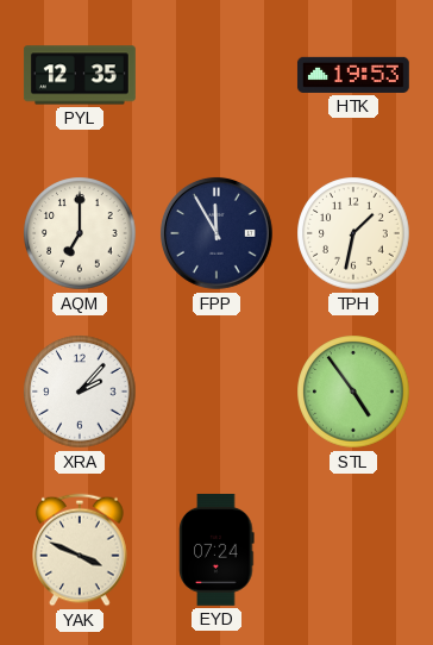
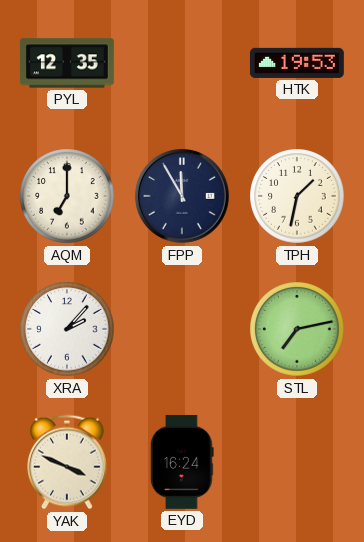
STL: 4:54 -> 7:13
EYD: 07:24 -> 16:24
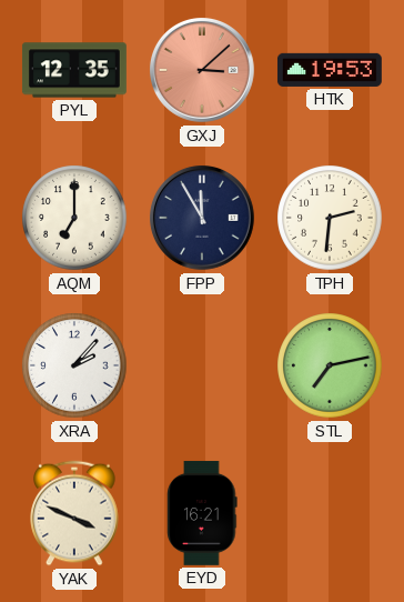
GXJ: none -> 3:08
TPH: 1:32 -> 2:31
EYD: 16:24 -> 16:21
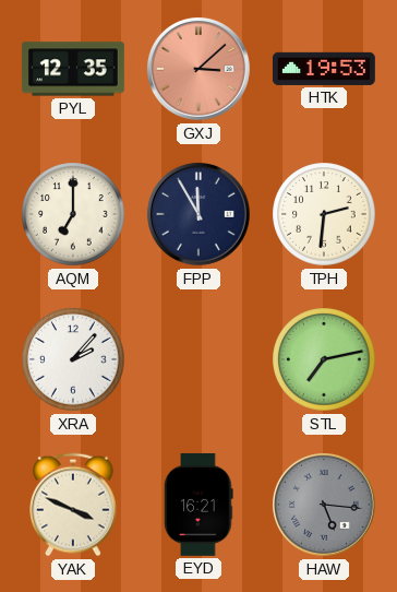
HAW: none -> 5:16
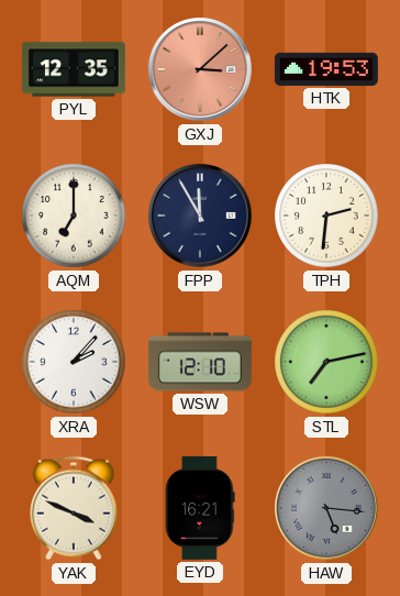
WSW: none -> 12:10
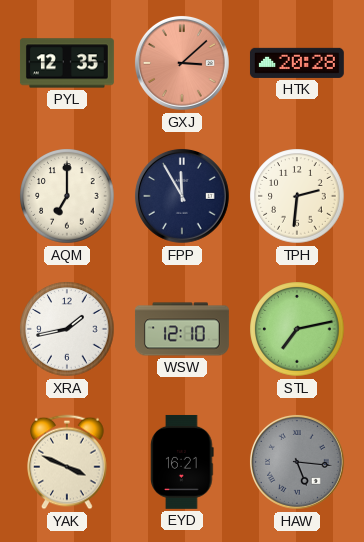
HTK: 19:53 -> 20:28
XRA: 2:07 -> 1:43
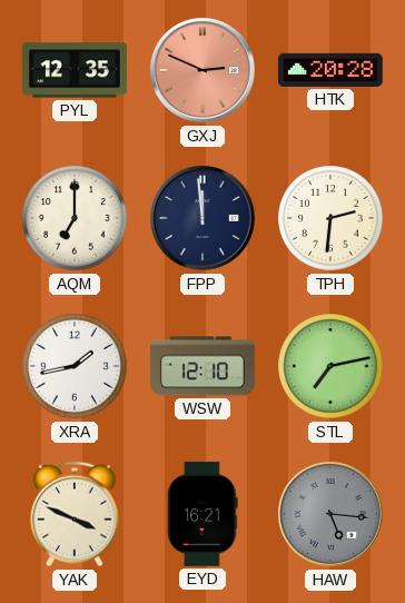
GXJ: 3:08 -> 2:49
FPP: 11:55 -> 11:59
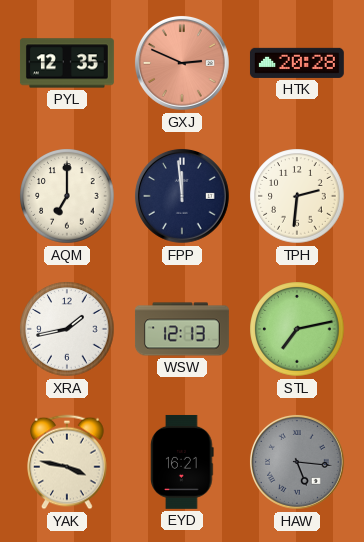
WSW: 12:10 -> 12:13
YAK: 3:49 -> 3:47
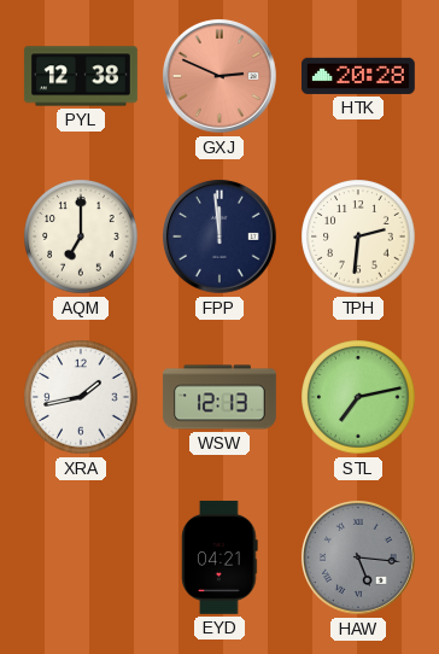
PYL: 12:35 -> 12:38
YAK: 3:47 -> none
EYD: 16:21 -> 04:21
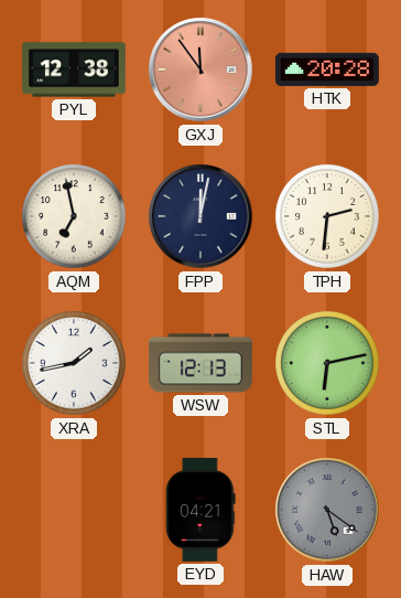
GXJ: 2:49 -> 11:54
AQM: 7:00 -> 6:58
FPP: 11:59 -> 12:02
STL: 7:13 -> 6:13
HAW: 5:16 -> 5:21
